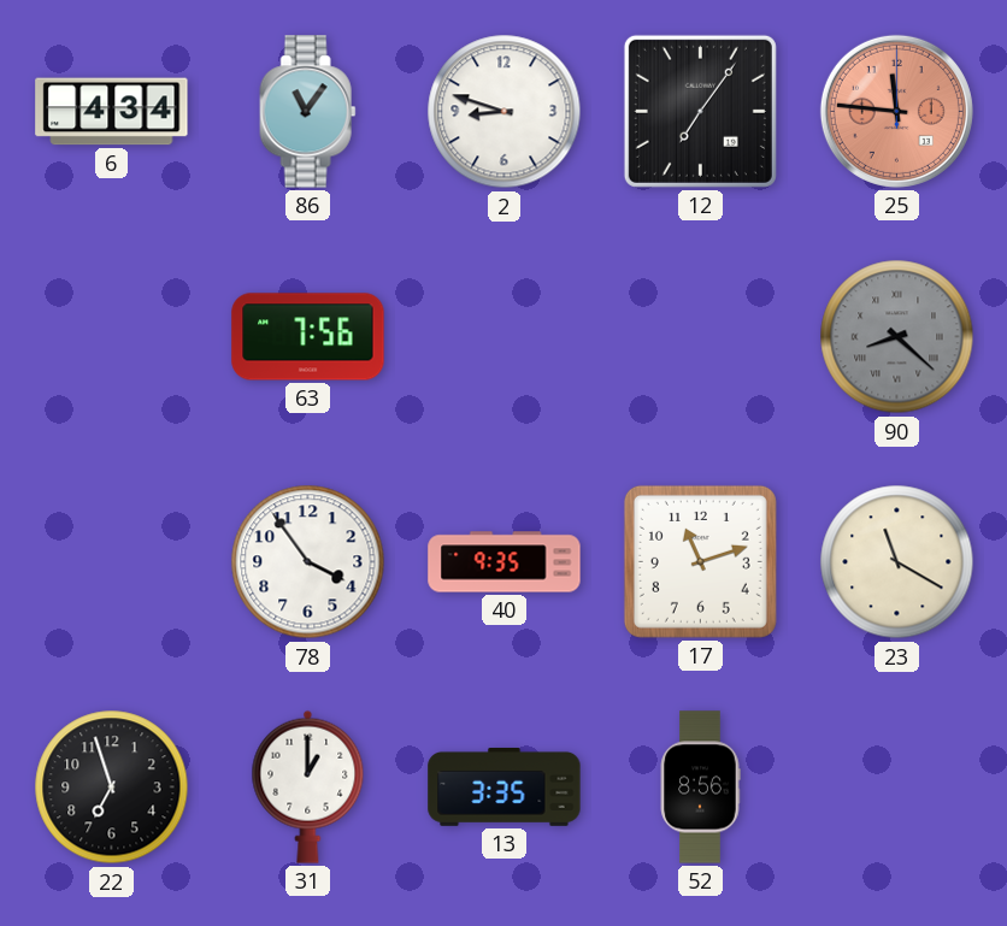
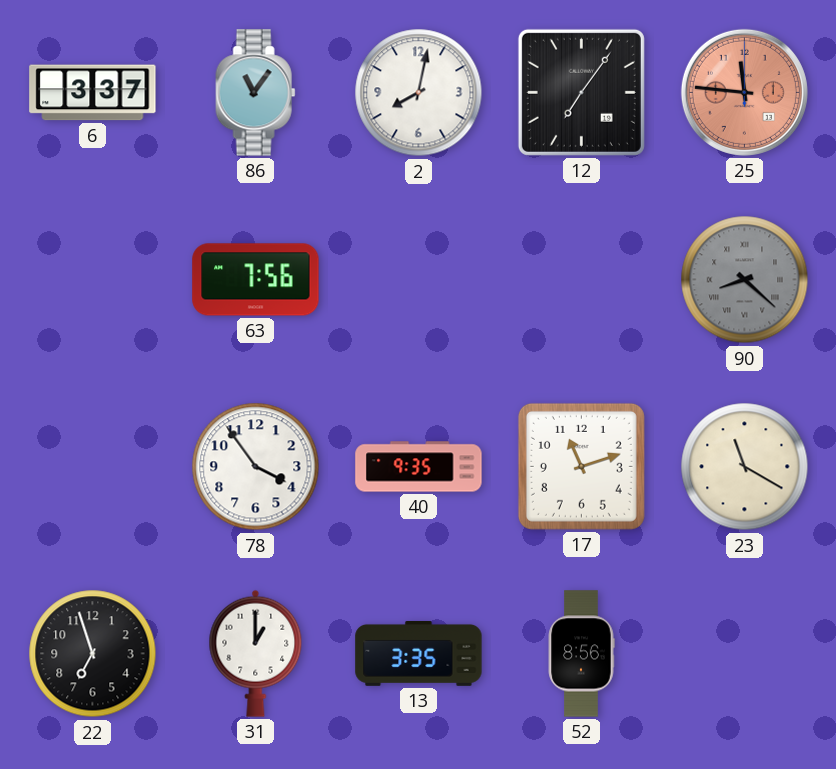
6: 4:34 -> 3:37
2: 8:48 -> 8:02
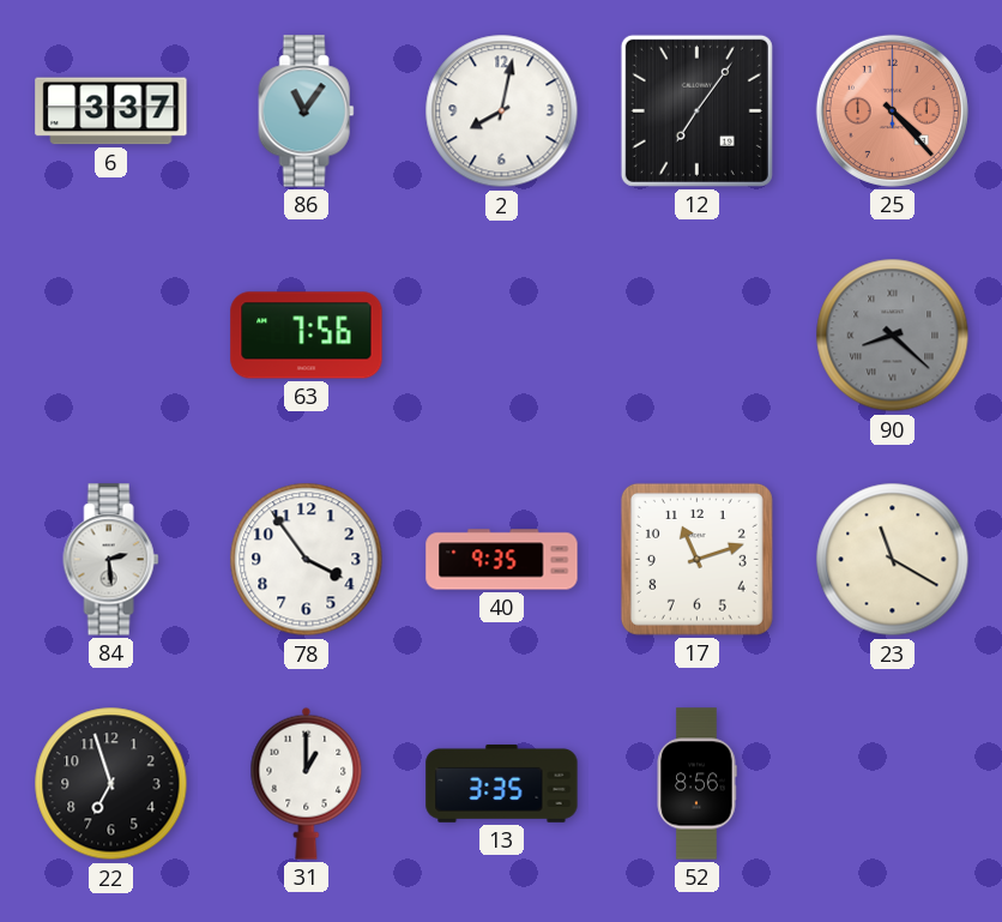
25: 11:46 -> 4:23
84: none -> 2:29
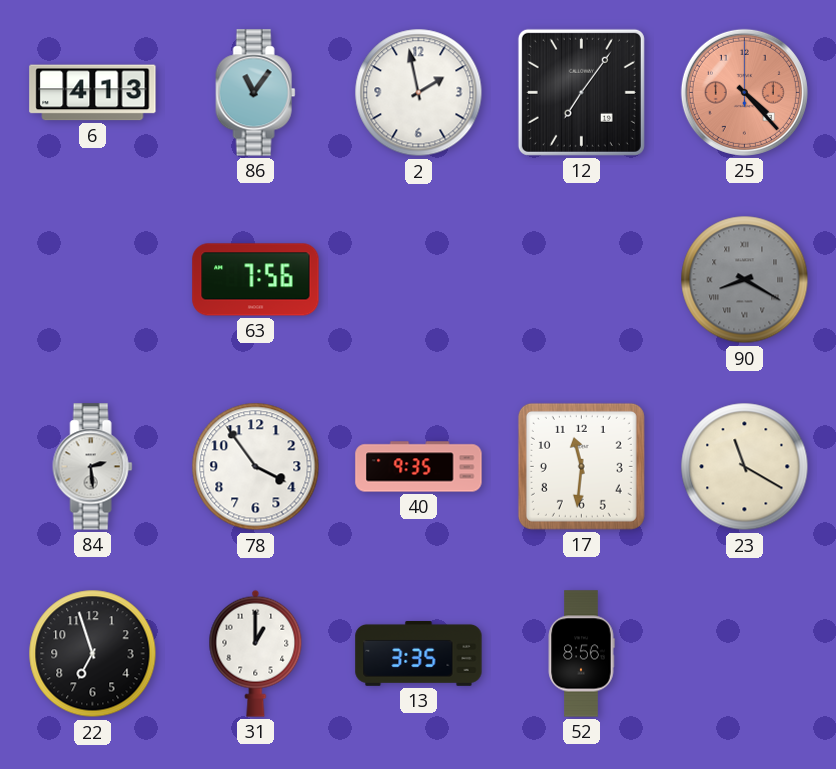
6: 3:37 -> 4:13
2: 8:02 -> 1:58
90: 8:22 -> 8:20
17: 11:12 -> 11:31
